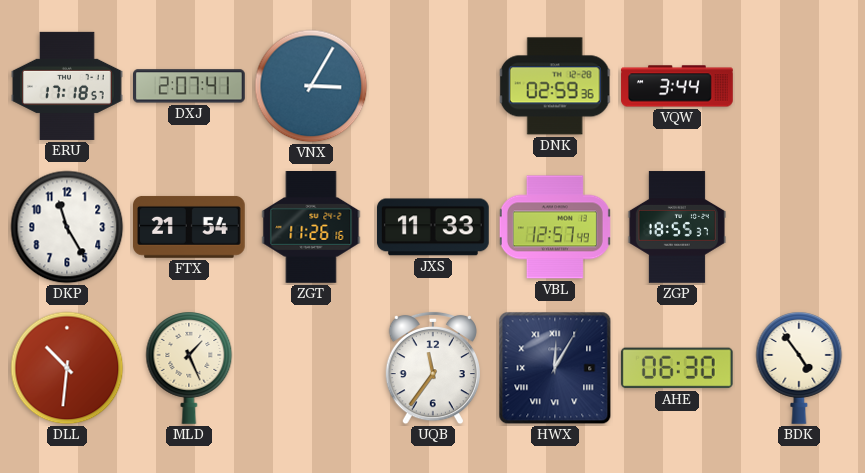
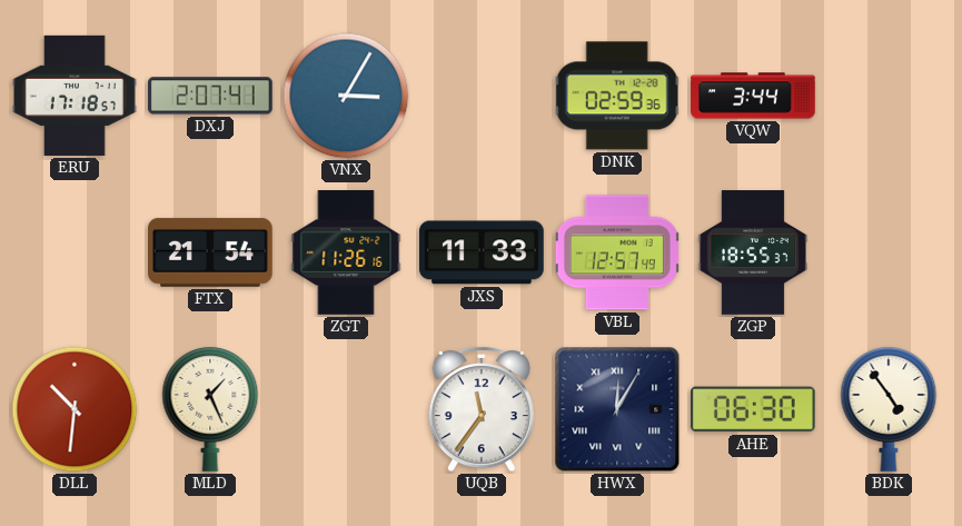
DKP: 11:25 -> none
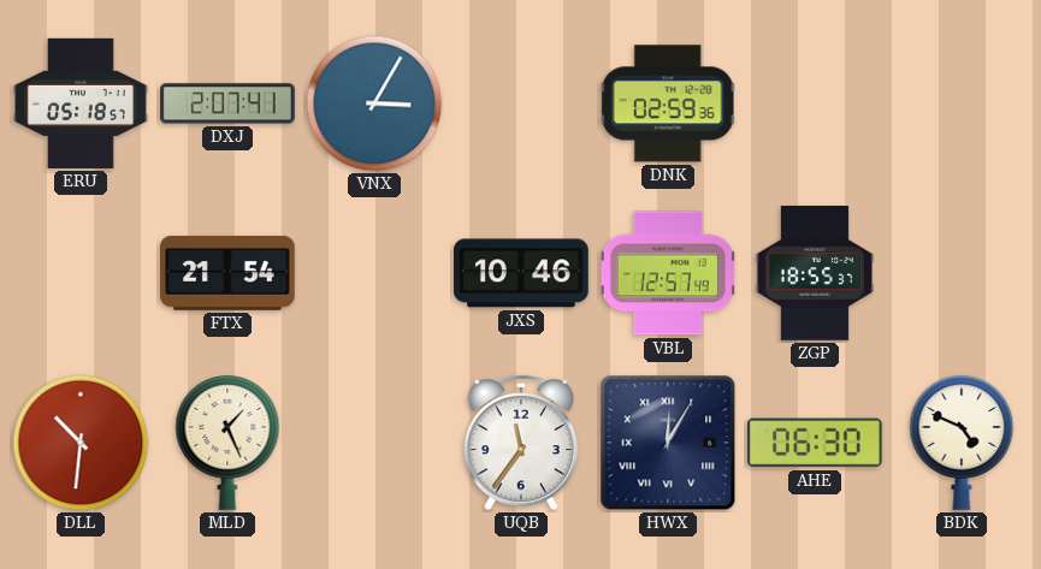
ERU: 17:18 -> 05:18
VQW: 3:44 -> none
ZGT: 11:26 -> none
JXS: 11:33 -> 10:46
BDK: 4:54 -> 4:49
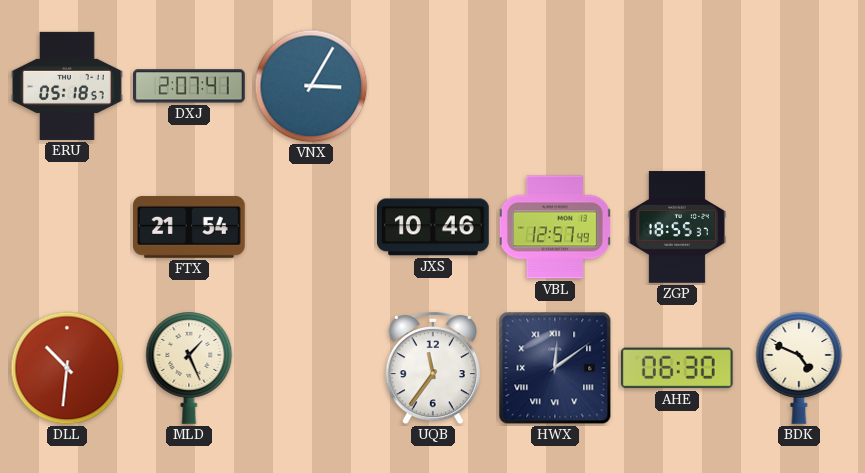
DNK: 02:59 -> none
HWX: 12:05 -> 12:09
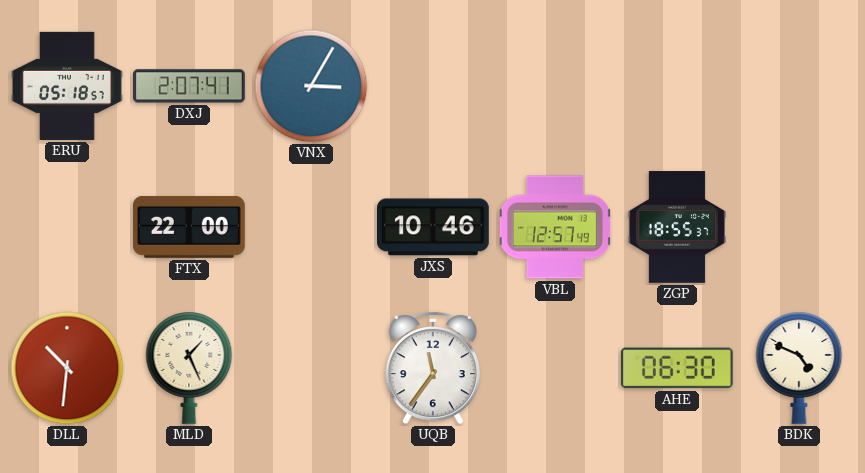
FTX: 21:54 -> 22:00
HWX: 12:09 -> none
